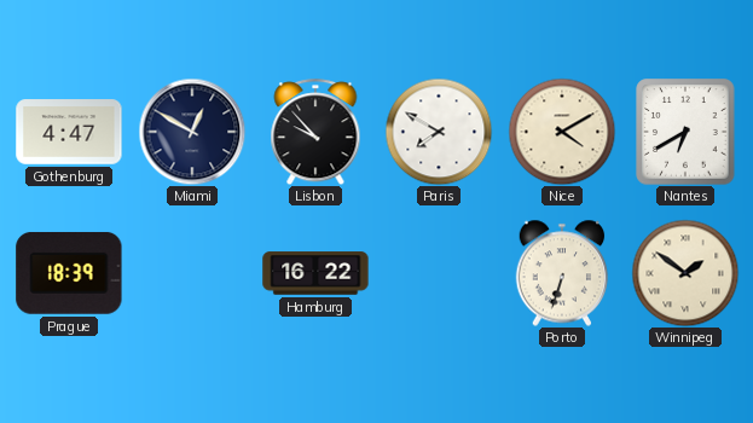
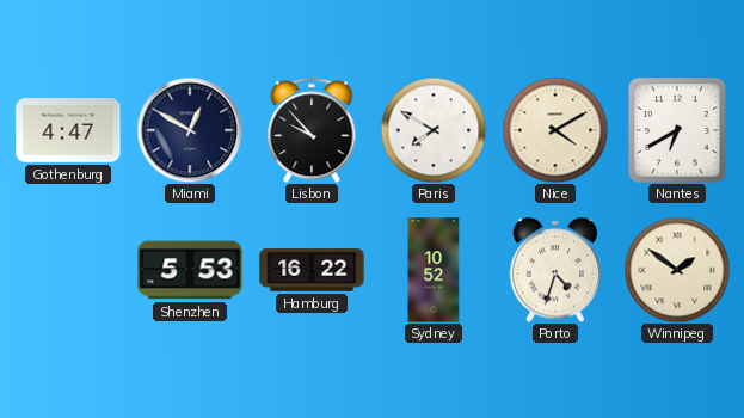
Prague: 18:39 -> none
Shenzhen: none -> 5:53
Sydney: none -> 10:52
Porto: 6:33 -> 4:33
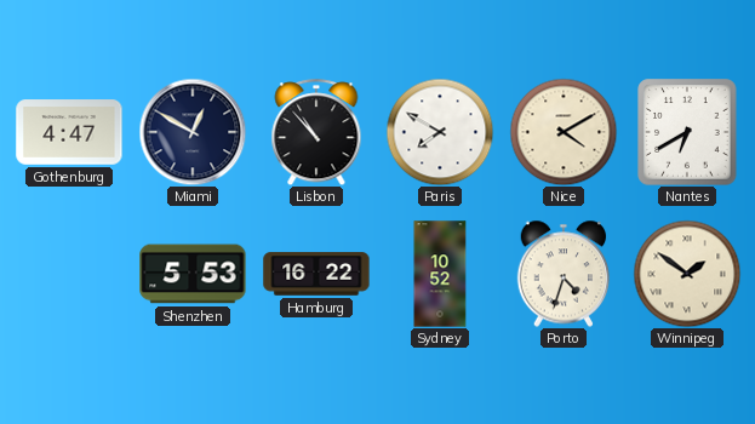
Lisbon: 9:53 -> 10:53
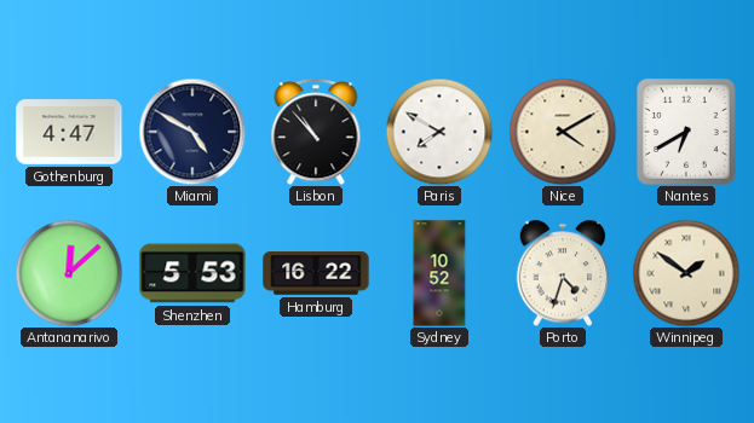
Miami: 12:50 -> 4:50
Antananarivo: none -> 12:08
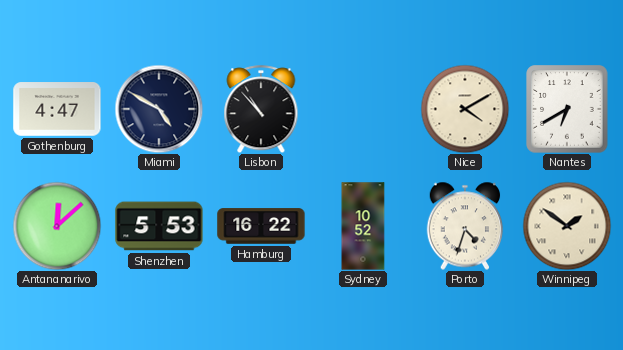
Paris: 7:50 -> none
